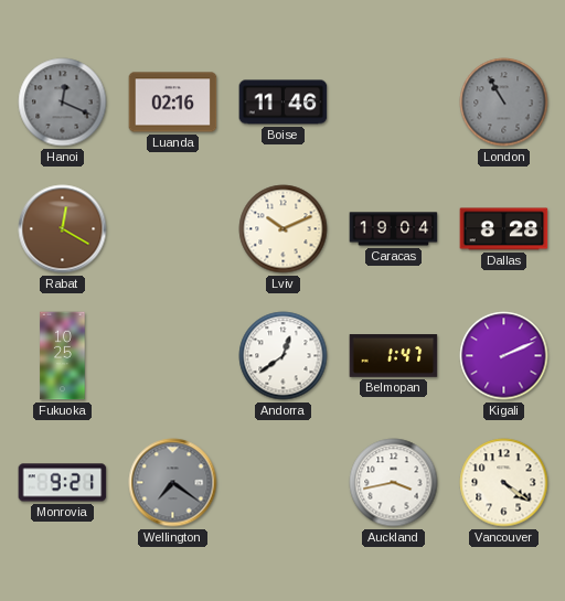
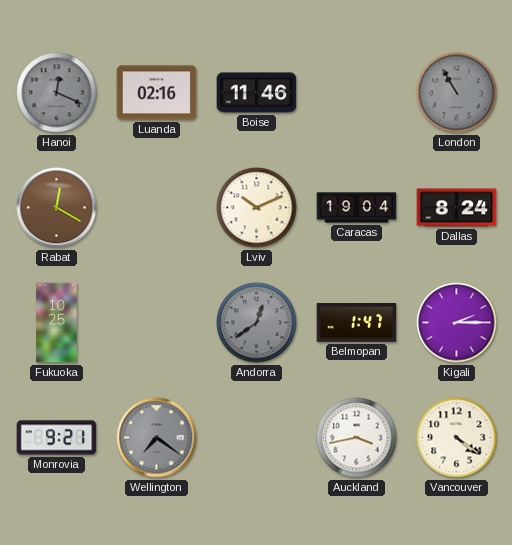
Dallas: 8:28 -> 8:24
Andorra dial: white -> grey
Kigali: 2:11 -> 2:15
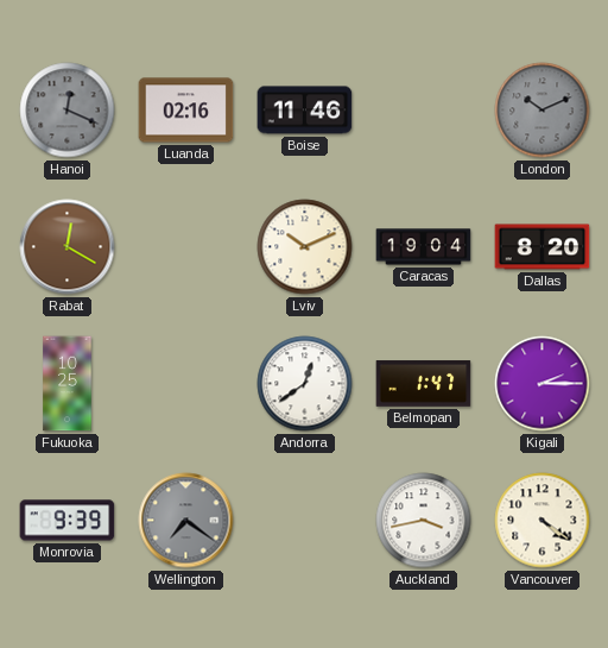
London: 10:55 -> 10:11
Dallas: 8:24 -> 8:20
Andorra dial: grey -> white
Monrovia: 9:21 -> 9:39
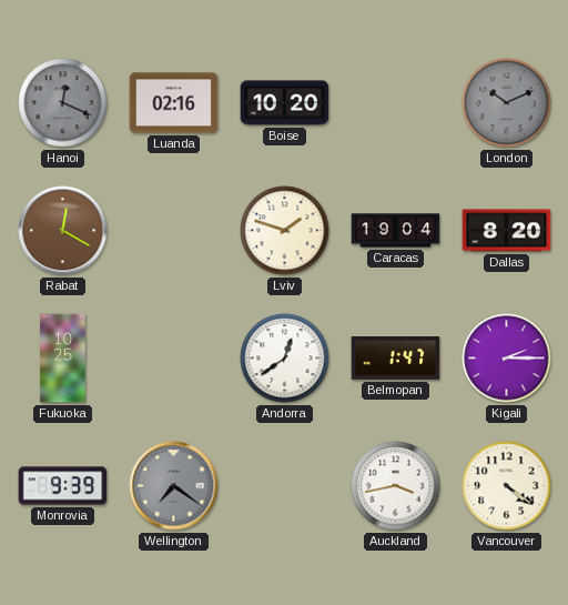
Boise: 11:46 -> 10:20
Lviv: 10:11 -> 1:48
